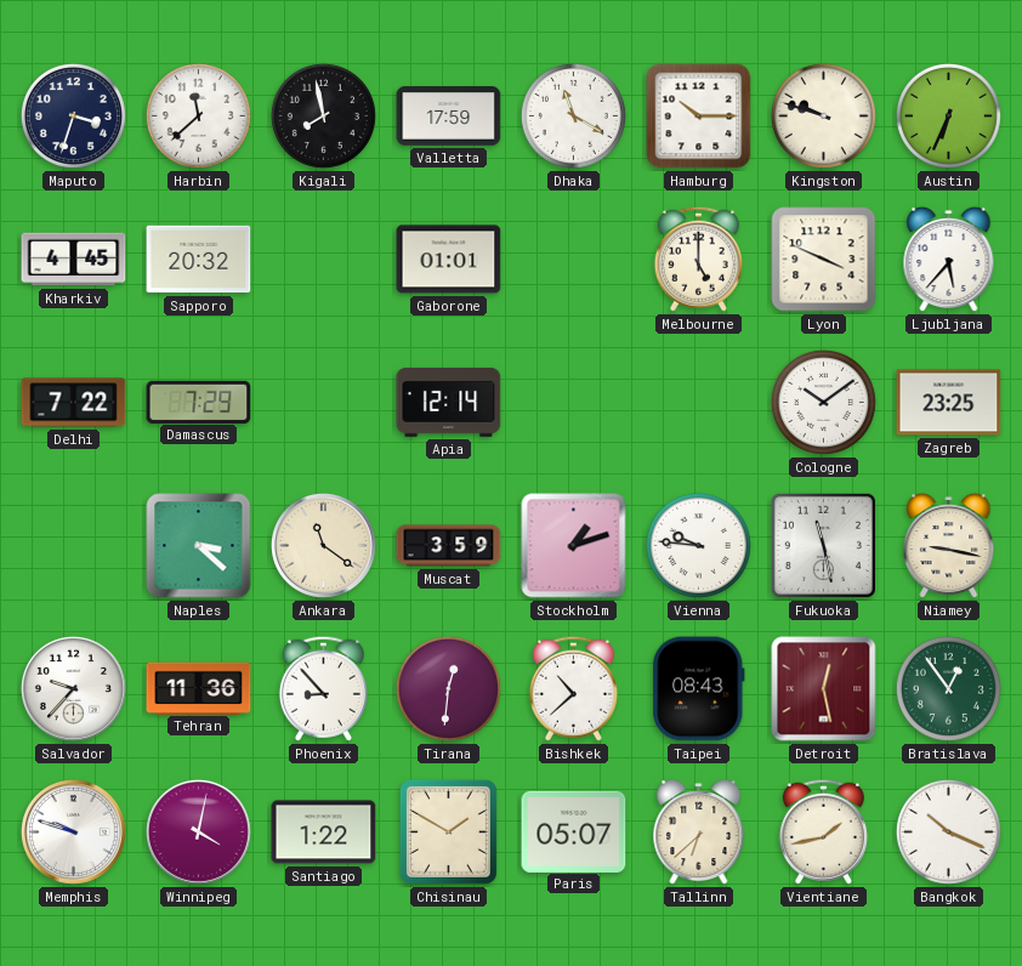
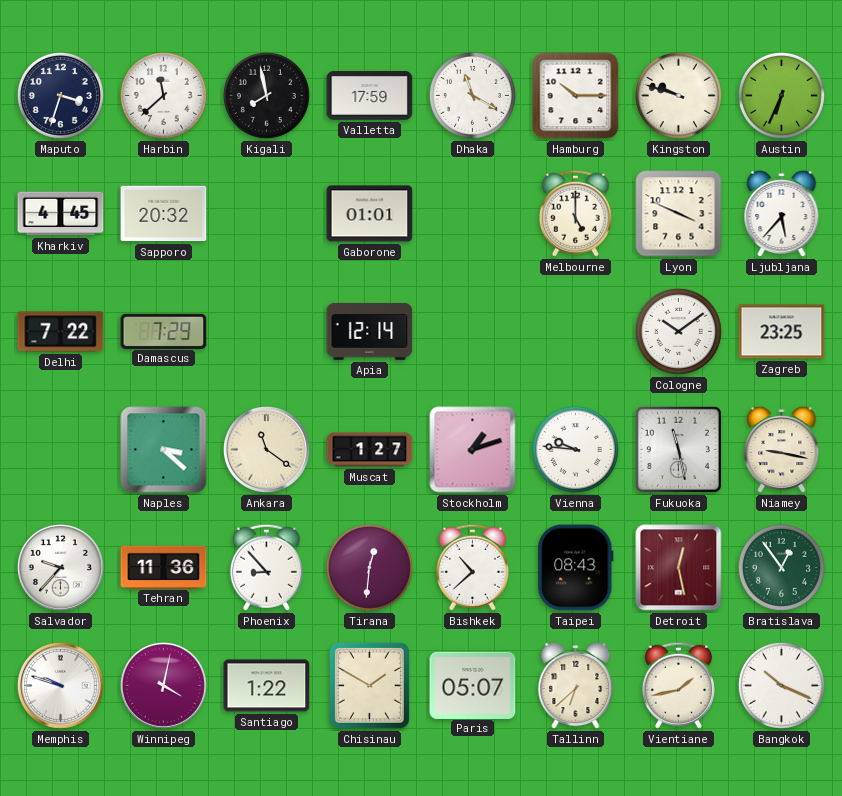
Muscat: 3:59 -> 1:27
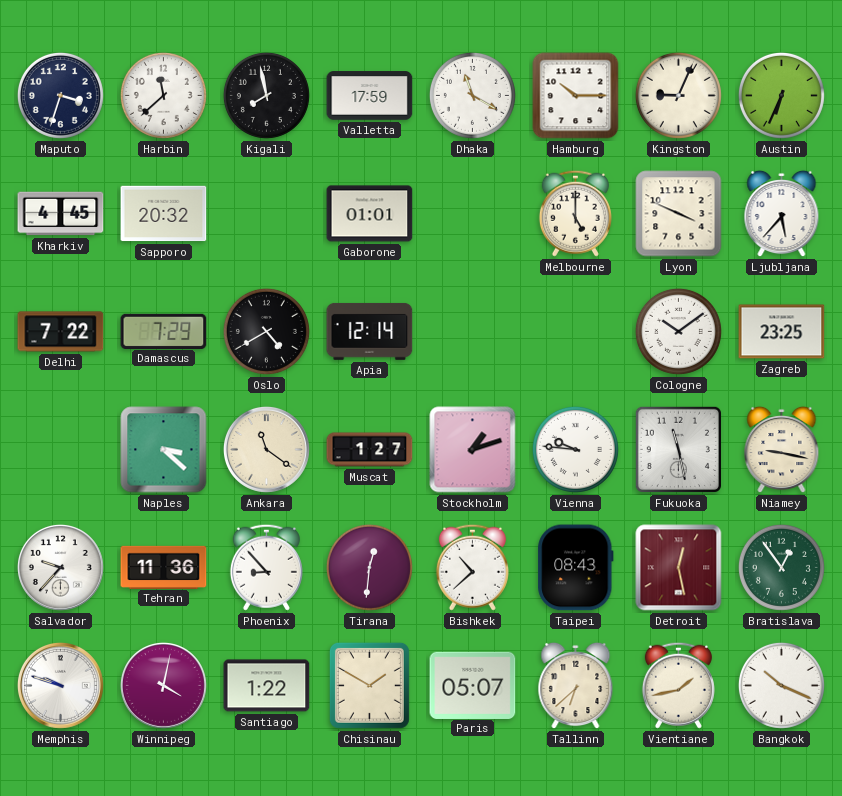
Kingston: 9:48 -> 9:04
Oslo: none -> 4:40
